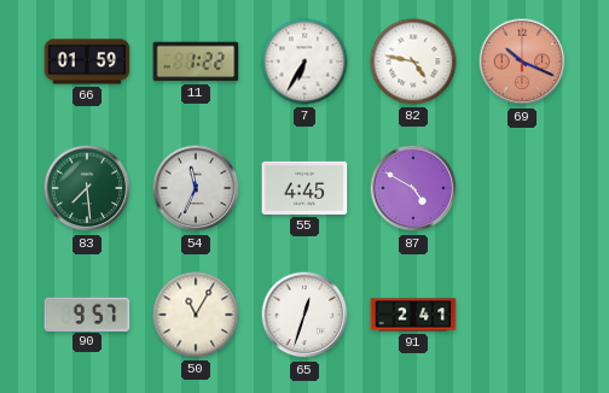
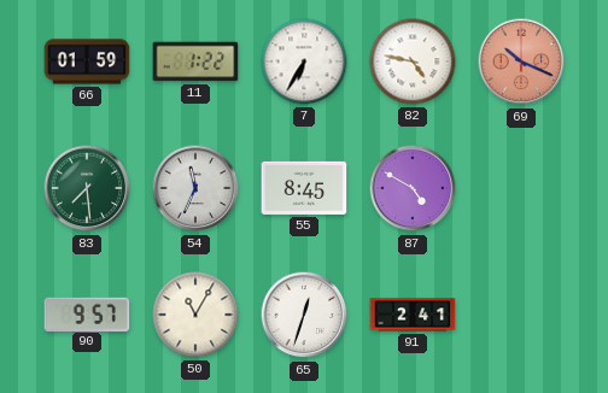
55: 4:45 -> 8:45
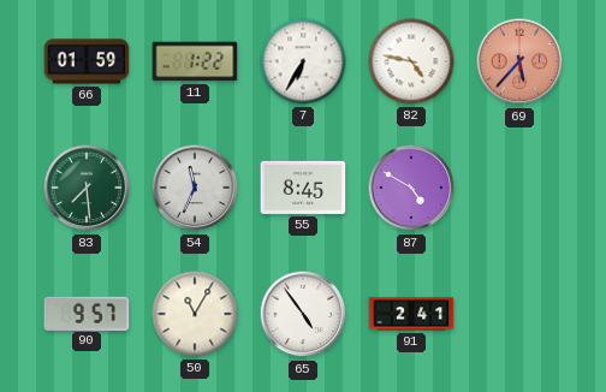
69: 10:19 -> 5:37
65: 12:33 -> 4:54
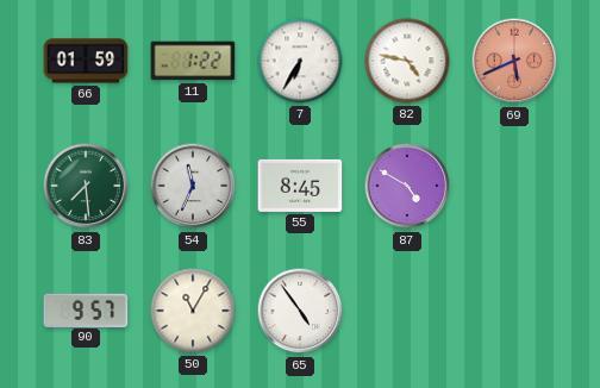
69: 5:37 -> 5:41
91: 2:41 -> none
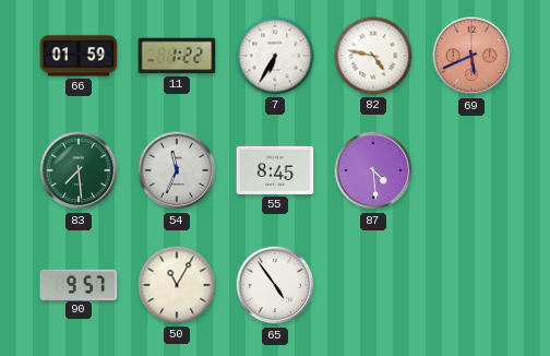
87: 4:50 -> 4:29
